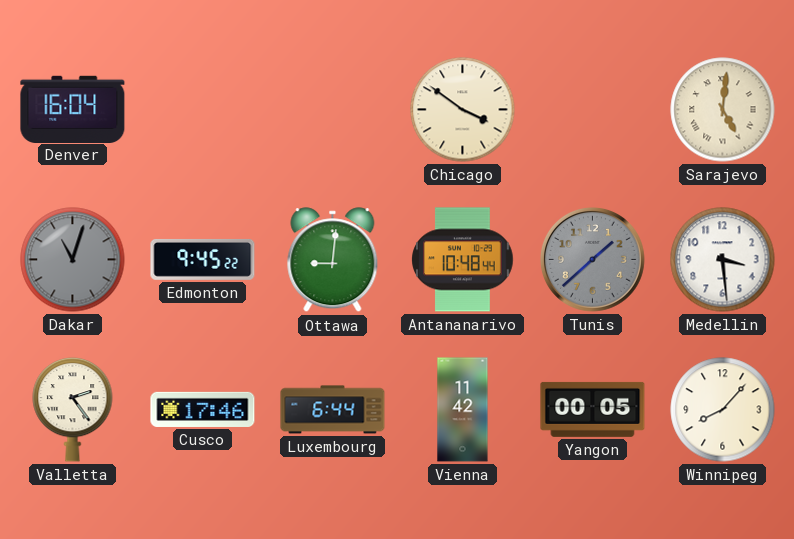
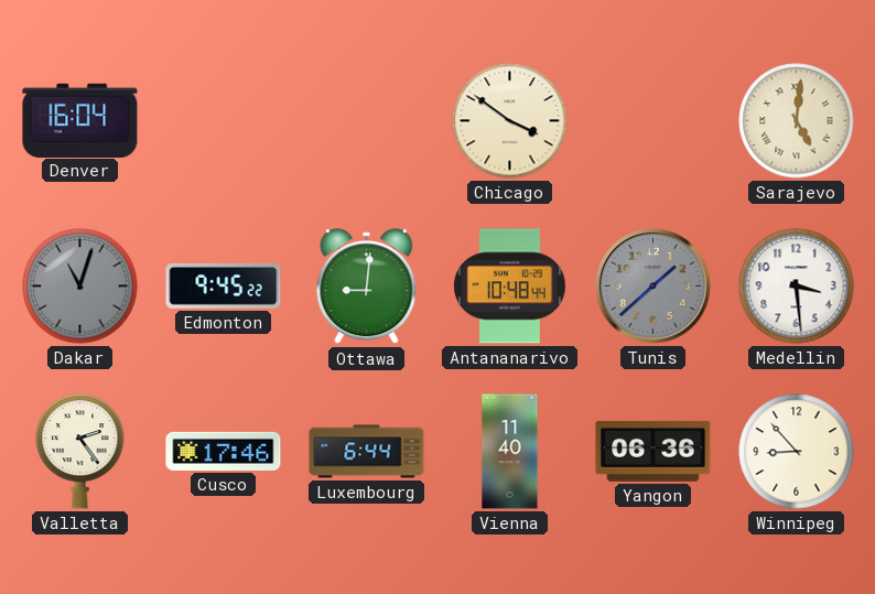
Vienna: 11:42 -> 11:40
Yangon: 00:05 -> 06:36
Winnipeg: 8:07 -> 8:53
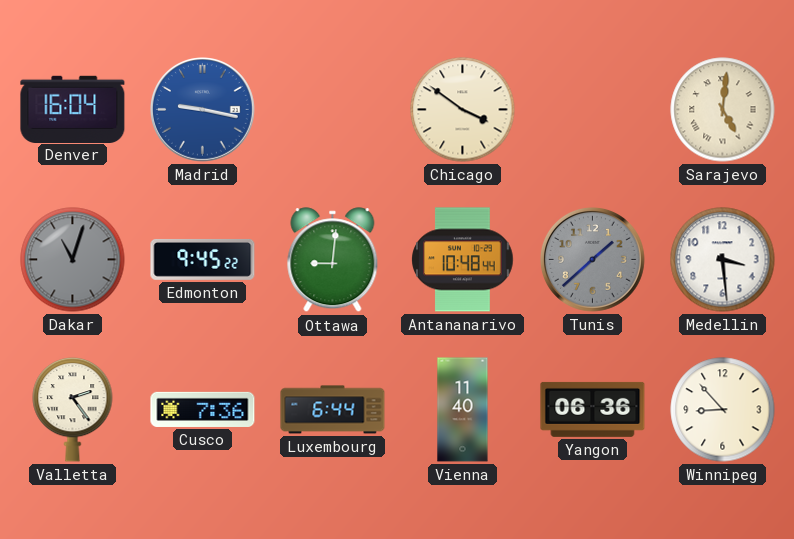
Madrid: none -> 9:17
Cusco: 17:46 -> 7:36
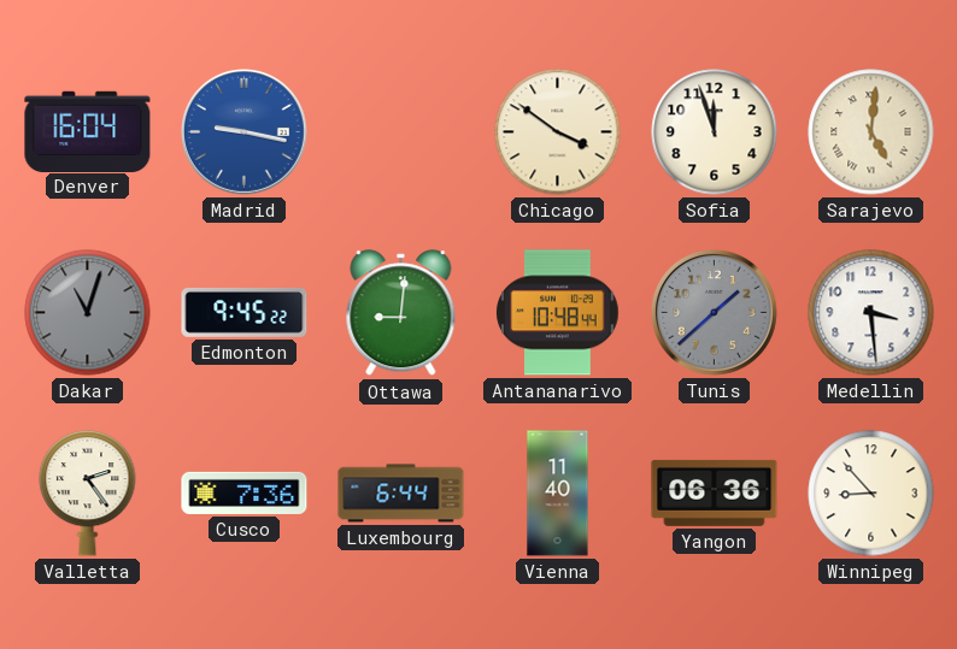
Sofia: none -> 11:57
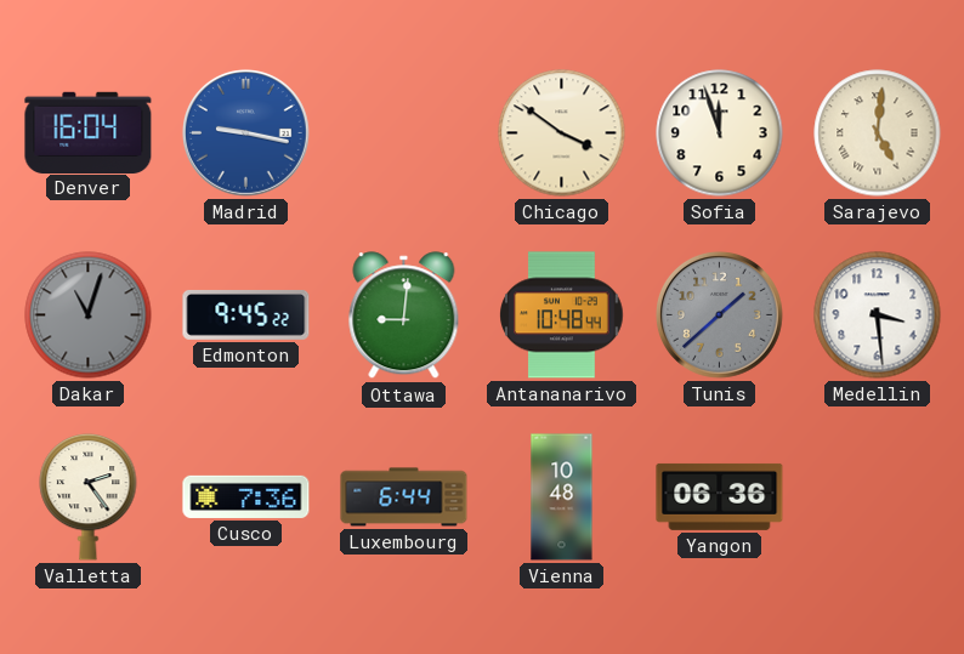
Vienna: 11:40 -> 10:48
Winnipeg: 8:53 -> none
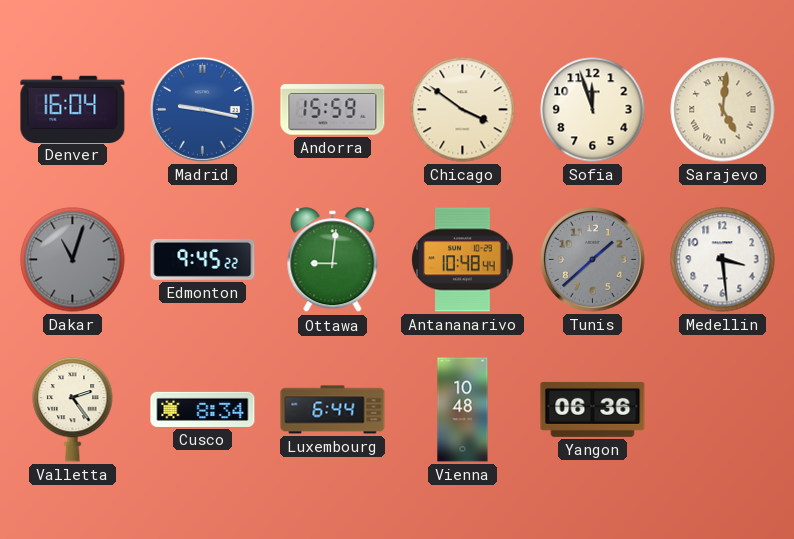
Andorra: none -> 15:59
Cusco: 7:36 -> 8:34
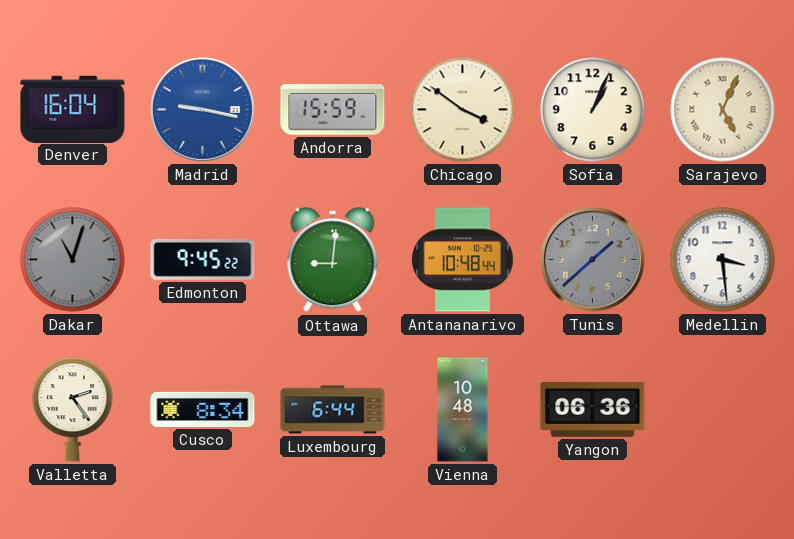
Sofia: 11:57 -> 1:04
Sarajevo: 5:01 -> 5:04
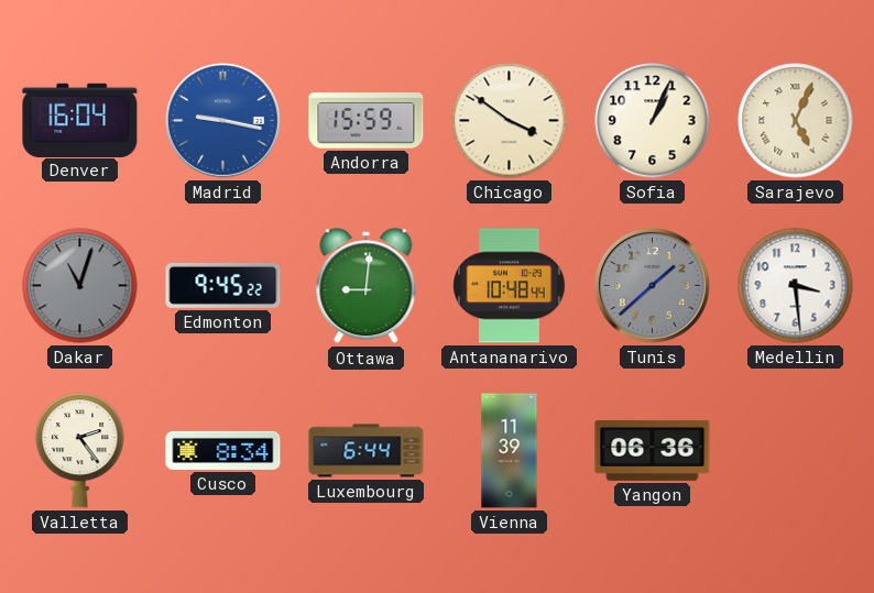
Vienna: 10:48 -> 11:39
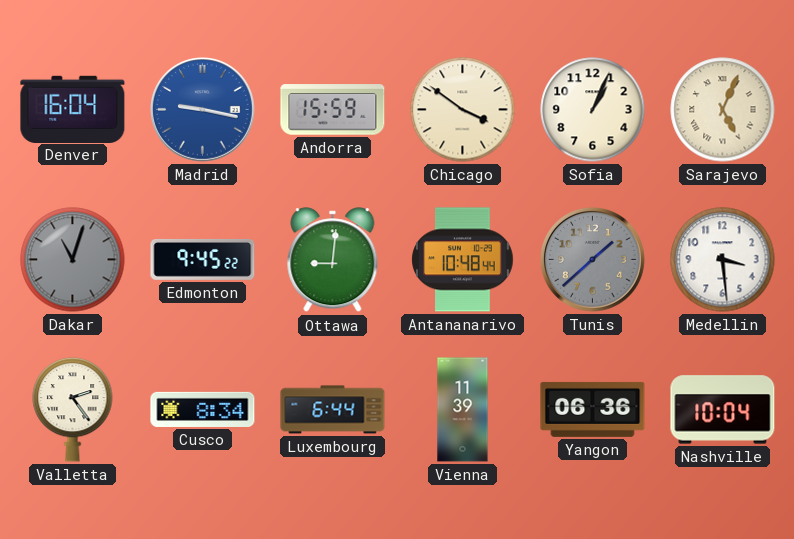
Nashville: none -> 10:04
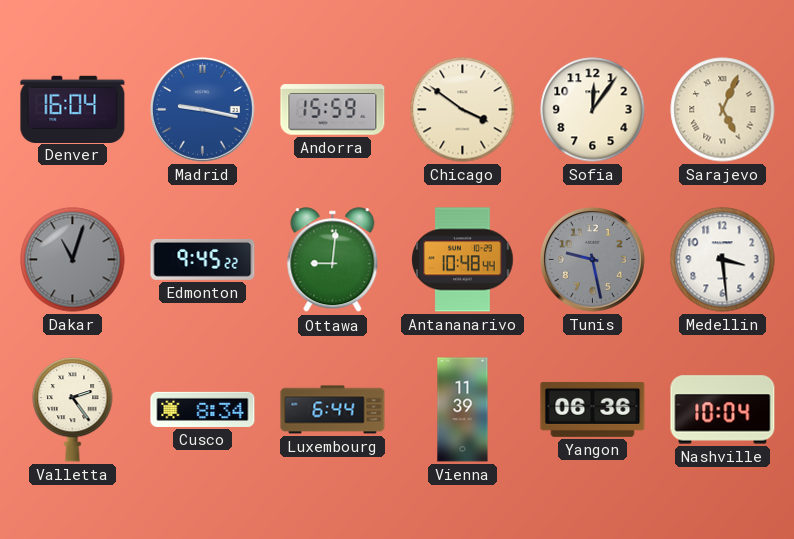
Sofia: 1:04 -> 12:06
Tunis: 1:38 -> 9:28
